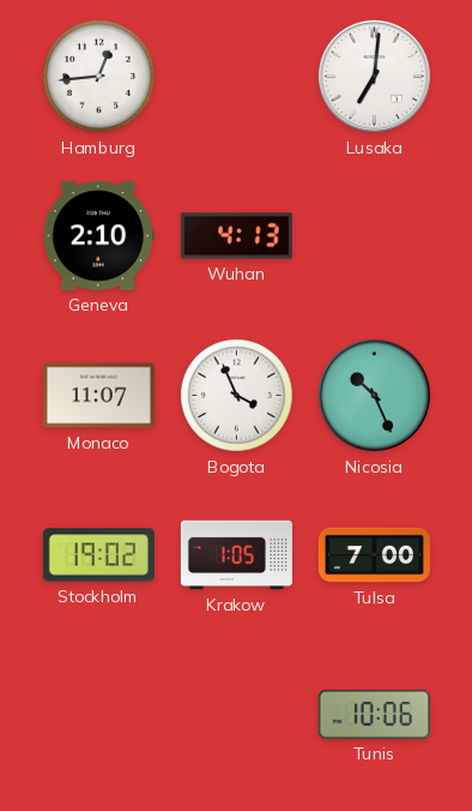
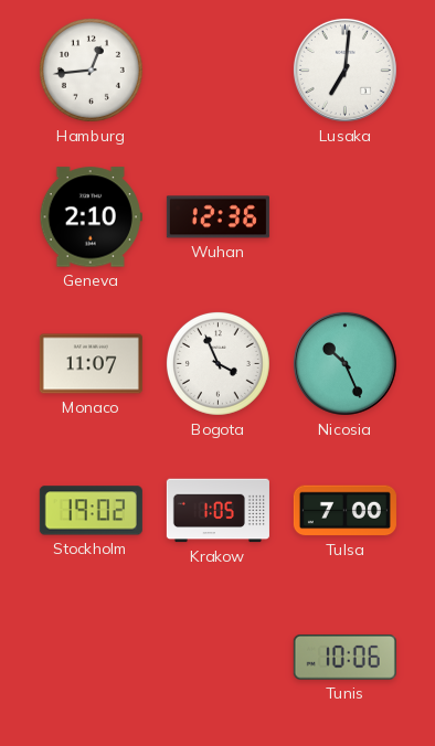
Wuhan: 4:13 -> 12:36
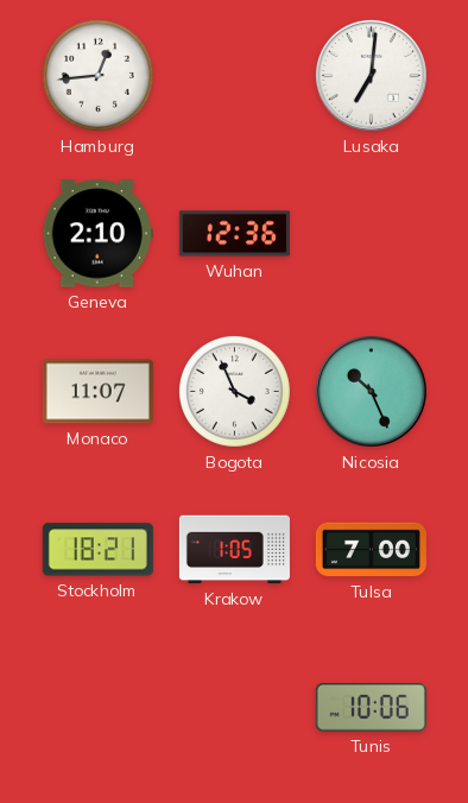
Stockholm: 19:02 -> 18:21
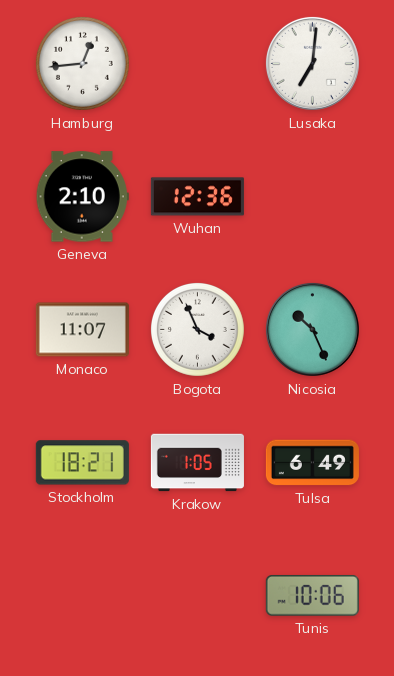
Tulsa: 7:00 -> 6:49
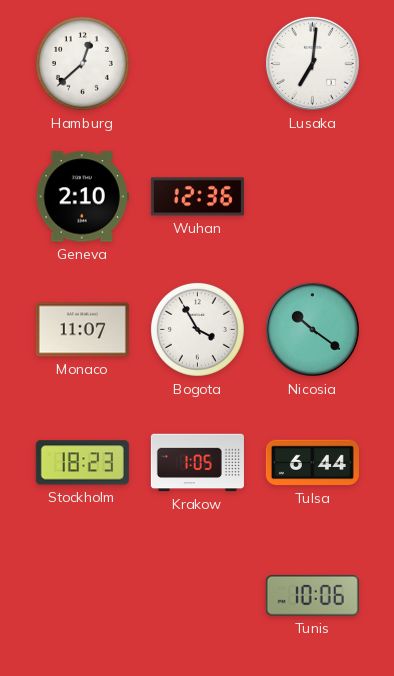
Hamburg: 12:44 -> 12:38
Bogota: 3:56 -> 3:55
Nicosia: 10:26 -> 10:21
Stockholm: 18:21 -> 18:23
Tulsa: 6:49 -> 6:44
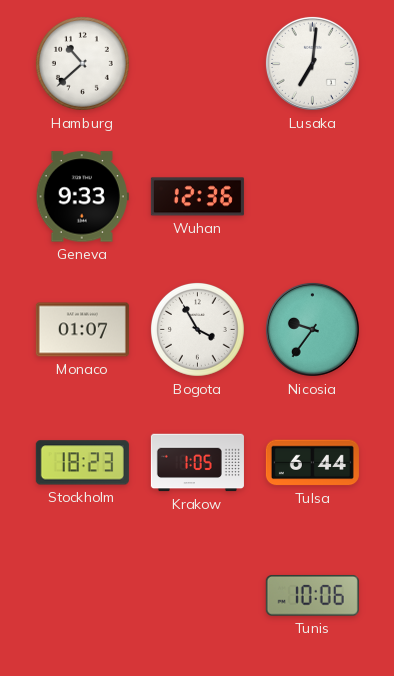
Hamburg: 12:38 -> 10:38
Geneva: 2:10 -> 9:33
Monaco: 11:07 -> 01:07
Nicosia: 10:21 -> 9:36
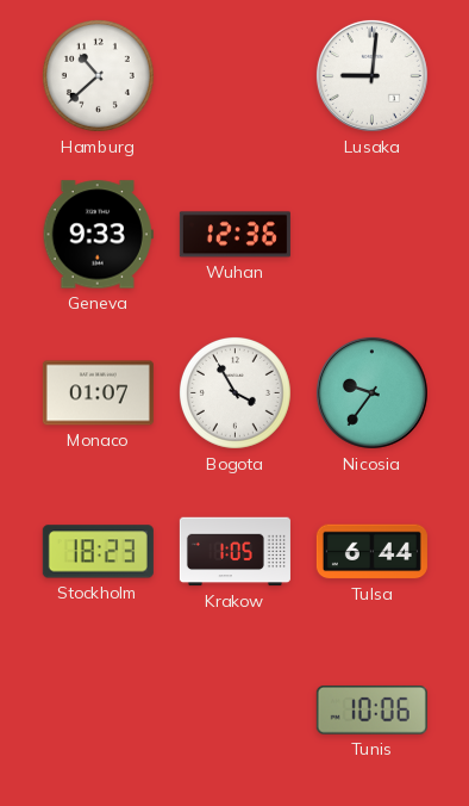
Lusaka: 7:01 -> 9:01
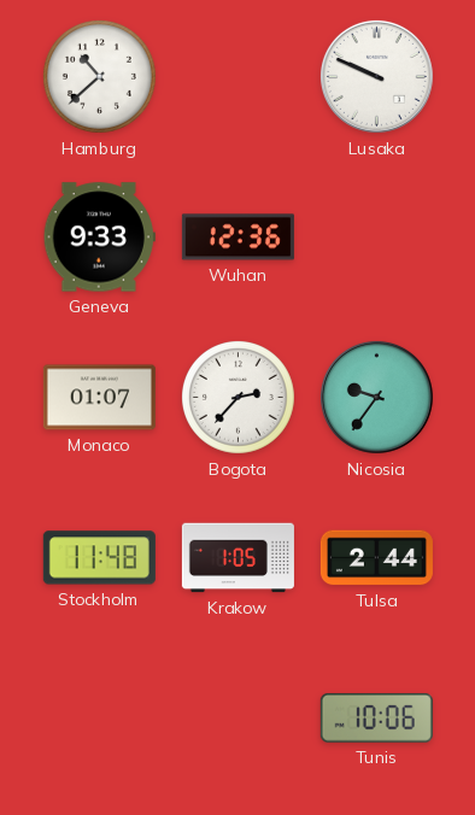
Lusaka: 9:01 -> 9:49
Bogota: 3:55 -> 2:37
Stockholm: 18:23 -> 11:48
Tulsa: 6:44 -> 2:44
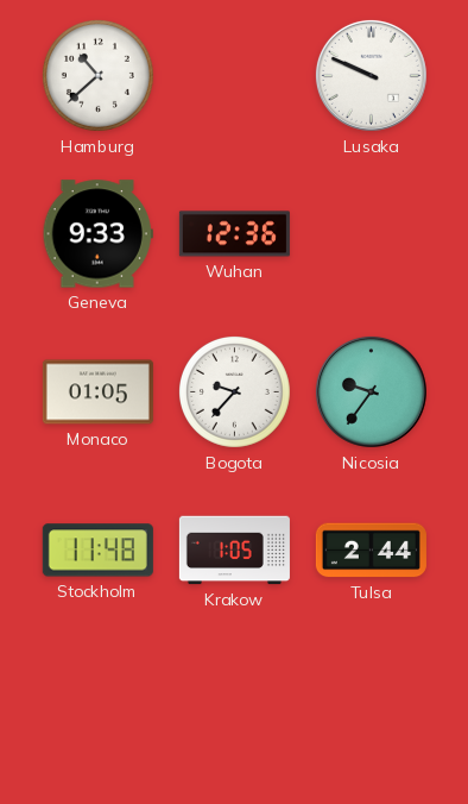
Monaco: 01:07 -> 01:05
Bogota: 2:37 -> 9:37
Tunis: 10:06 -> none
